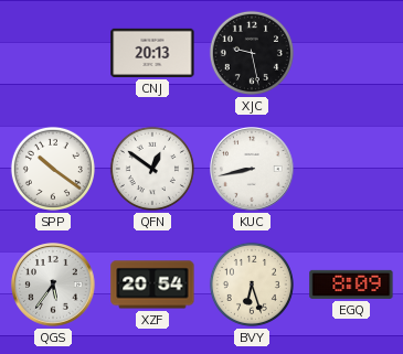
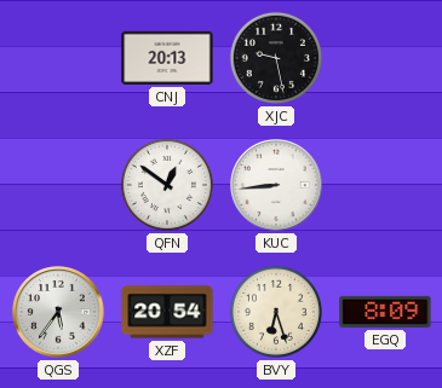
SPP: 10:21 -> none
KUC: 8:43 -> 8:44
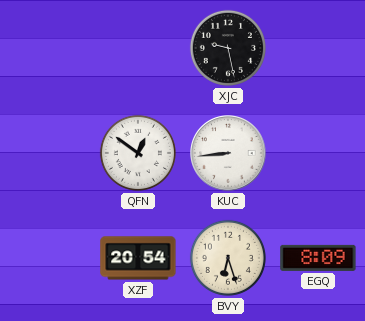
CNJ: 20:13 -> none
QGS: 5:36 -> none
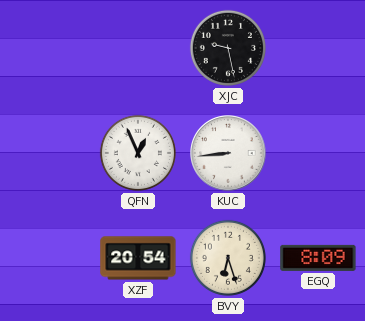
QFN: 12:51 -> 12:56
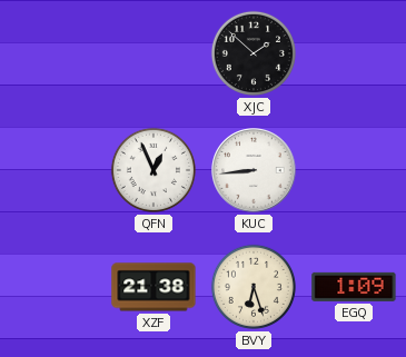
XJC: 9:28 -> 1:52
XZF: 20:54 -> 21:38
EGQ: 8:09 -> 1:09
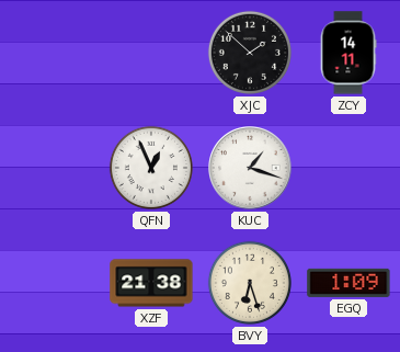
ZCY: none -> 14:11
KUC: 8:44 -> 1:18
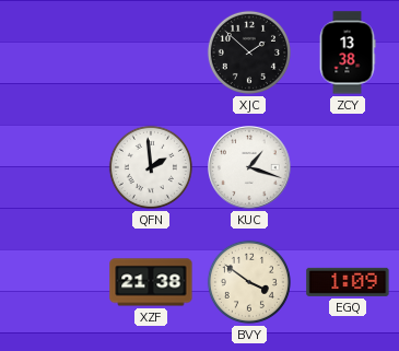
ZCY: 14:11 -> 13:38
QFN: 12:56 -> 1:59
BVY: 6:27 -> 3:51
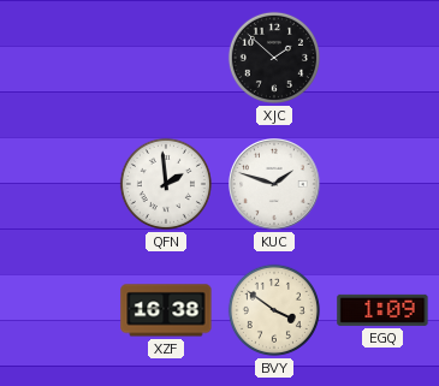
ZCY: 13:38 -> none
KUC: 1:18 -> 1:48
XZF: 21:38 -> 16:38
